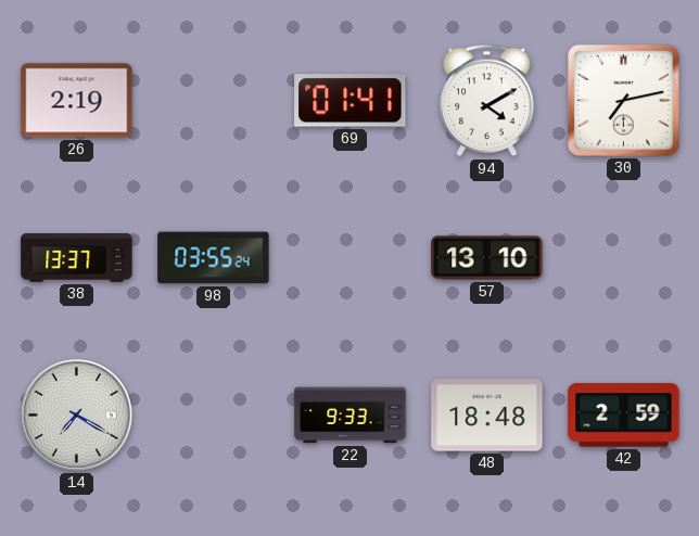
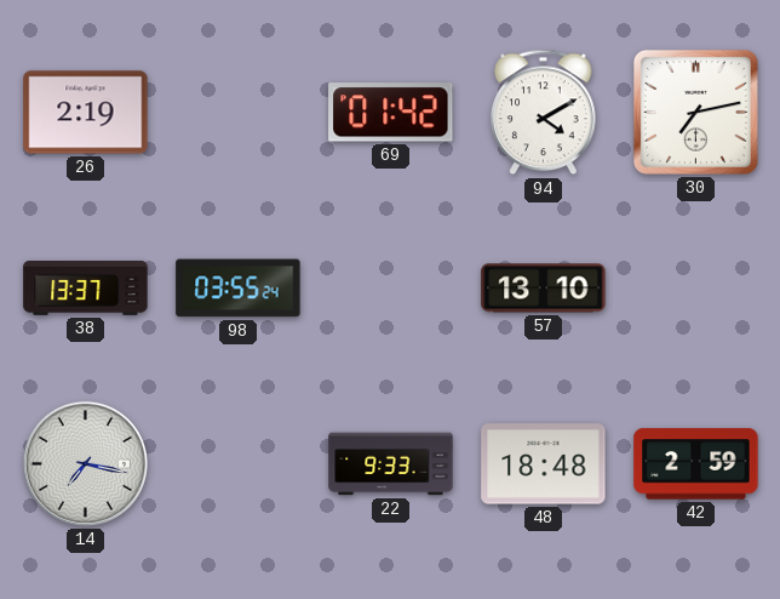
69: 01:41 -> 01:42
14: 7:20 -> 7:17
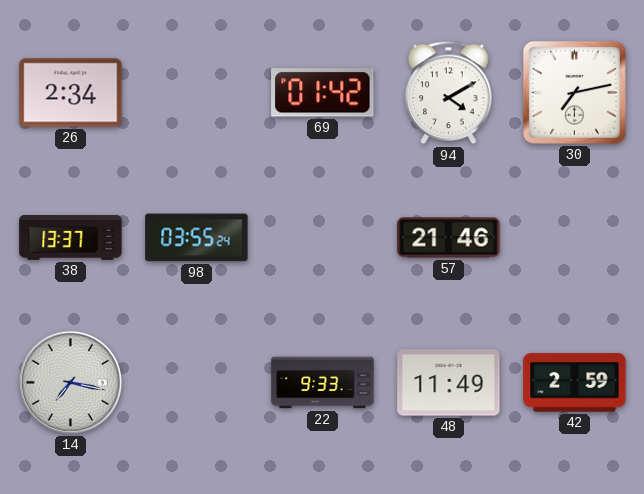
26: 2:19 -> 2:34
57: 13:10 -> 21:46
48: 18:48 -> 11:49
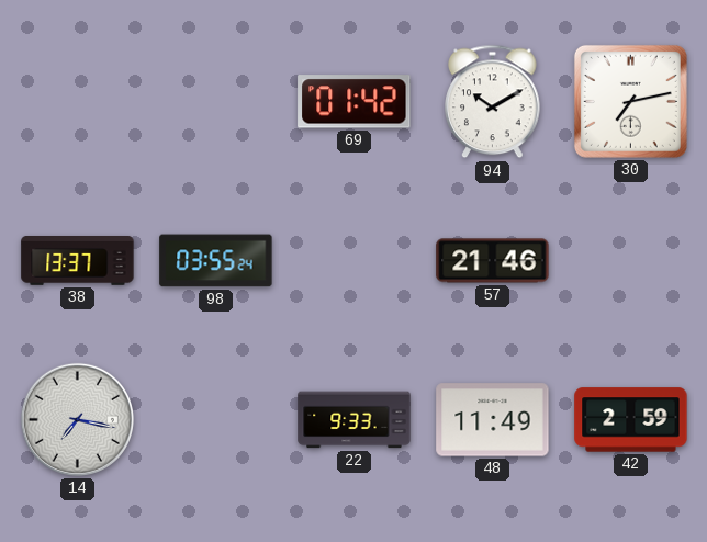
26: 2:34 -> none
94: 4:10 -> 10:10
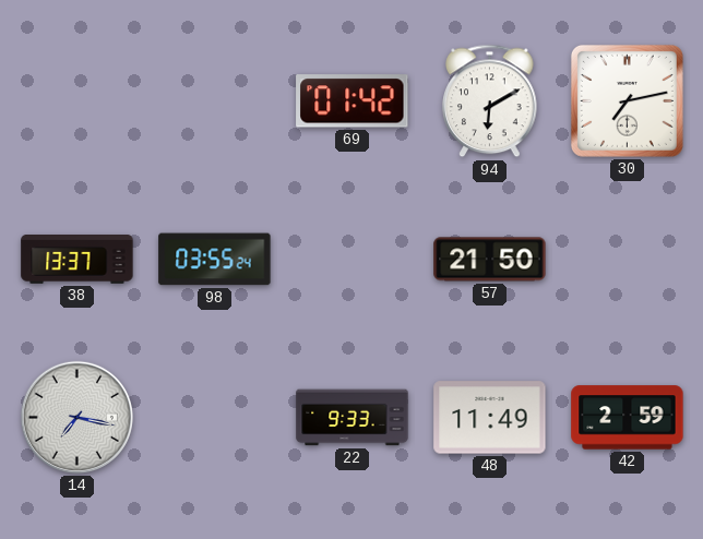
94: 10:10 -> 6:10
57: 21:46 -> 21:50
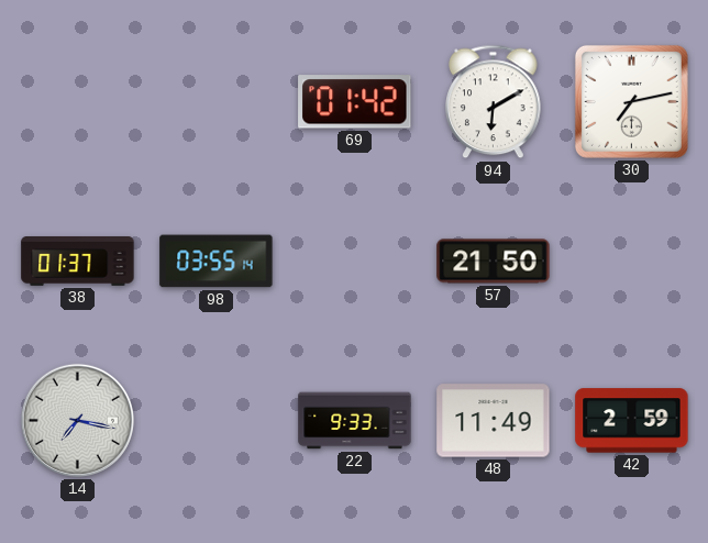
38: 13:37 -> 01:37
98: 03:55:24 -> 03:55:14
